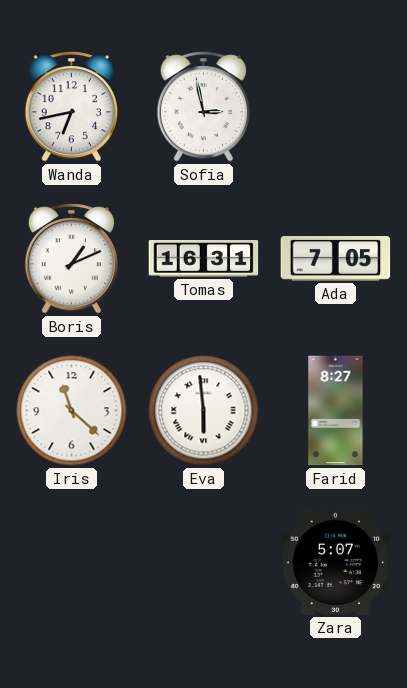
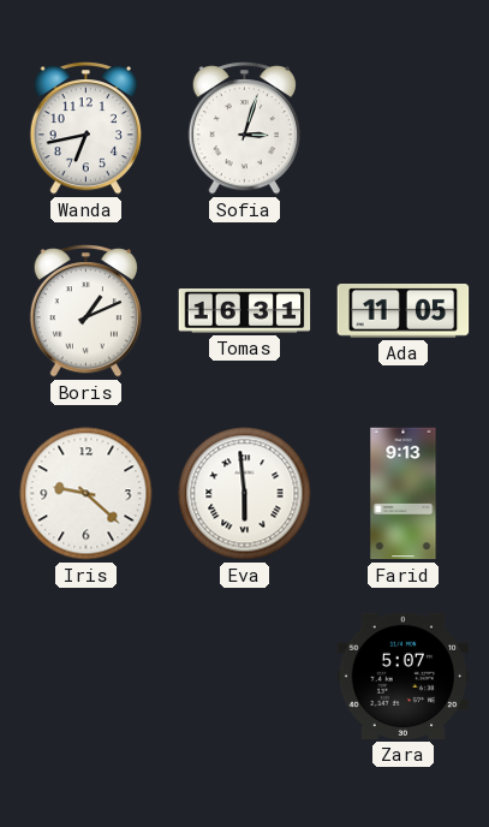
Sofia: 2:58 -> 3:03
Ada: 7:05 -> 11:05
Iris: 11:22 -> 9:22
Farid: 8:27 -> 9:13
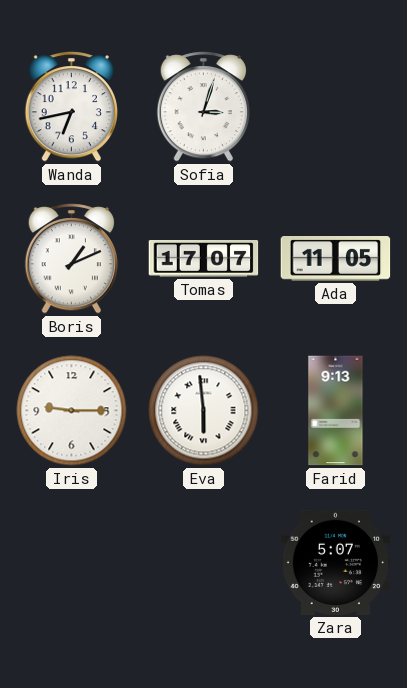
Tomas: 16:31 -> 17:07
Iris: 9:22 -> 9:15
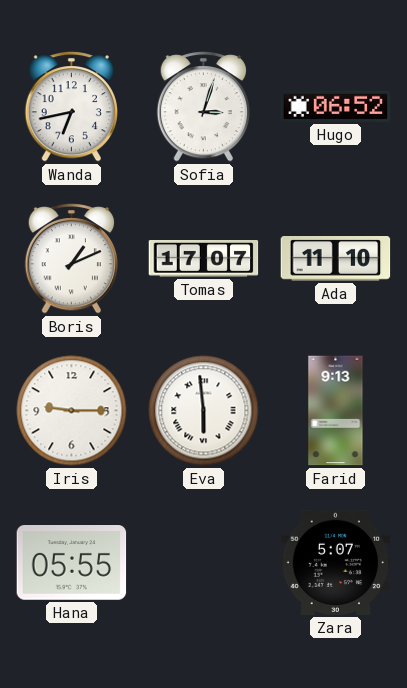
Hugo: none -> 06:52
Ada: 11:05 -> 11:10
Hana: none -> 05:55
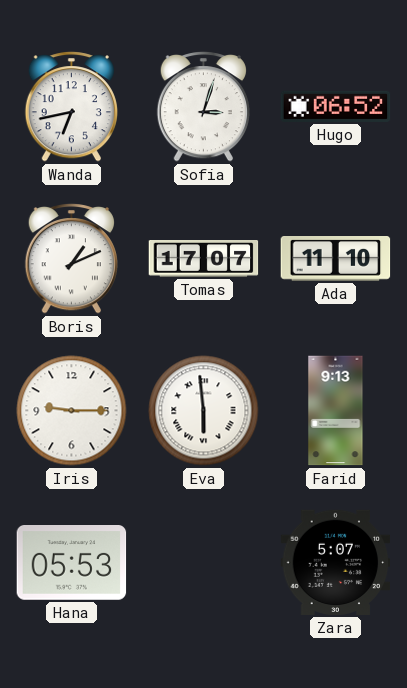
Hana: 05:55 -> 05:53
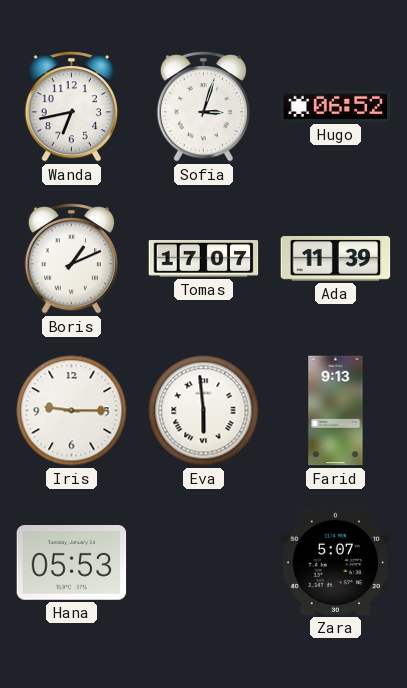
Ada: 11:10 -> 11:39
